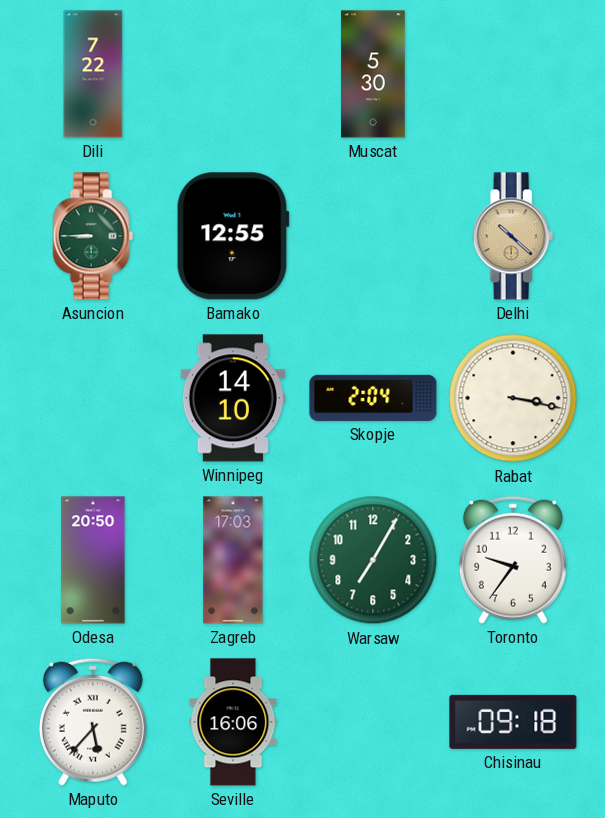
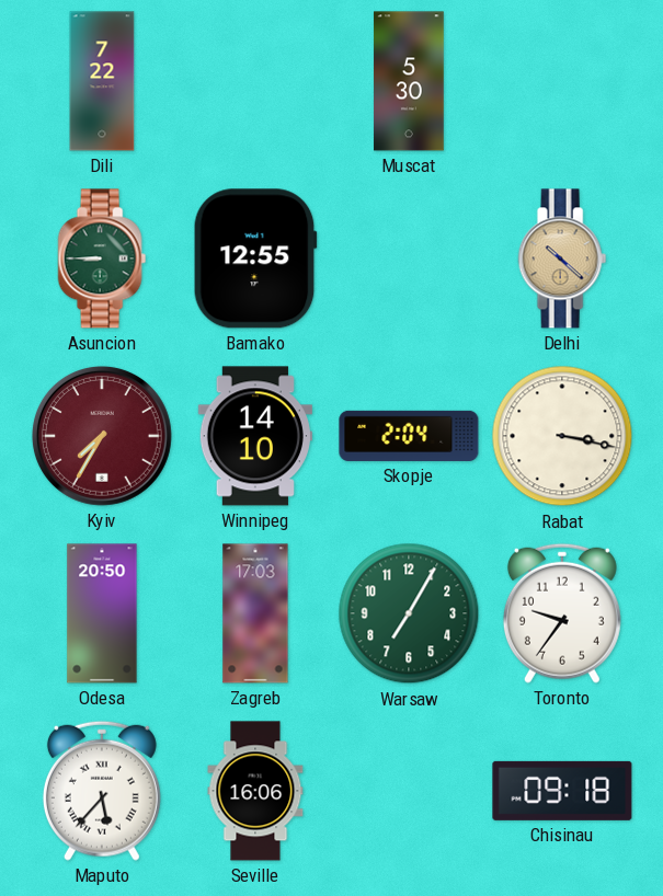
Kyiv: none -> 7:35
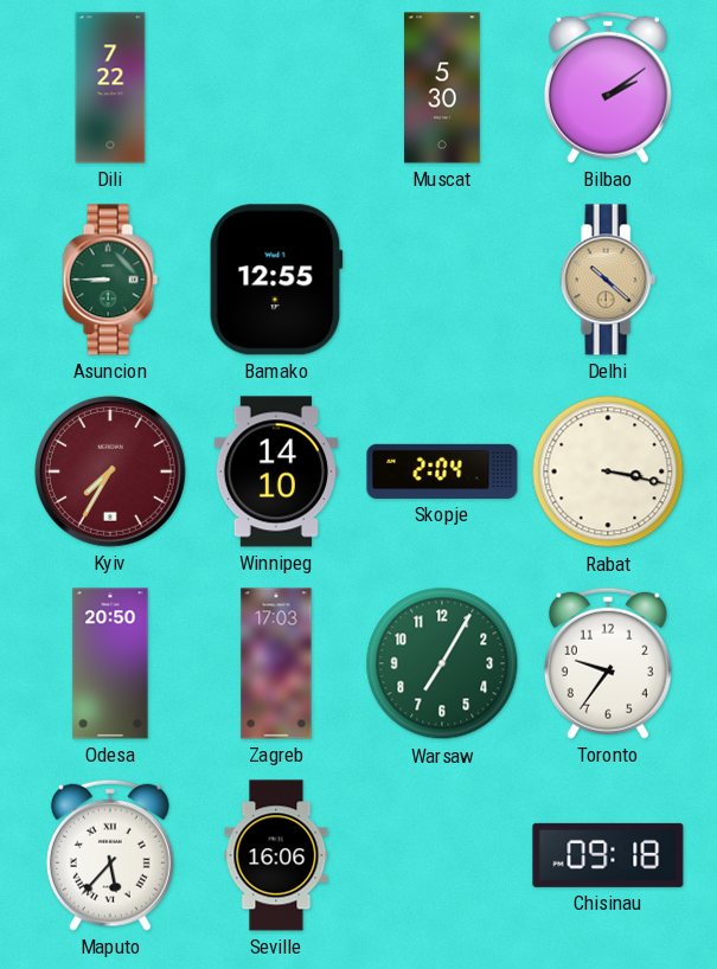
Bilbao: none -> 2:09
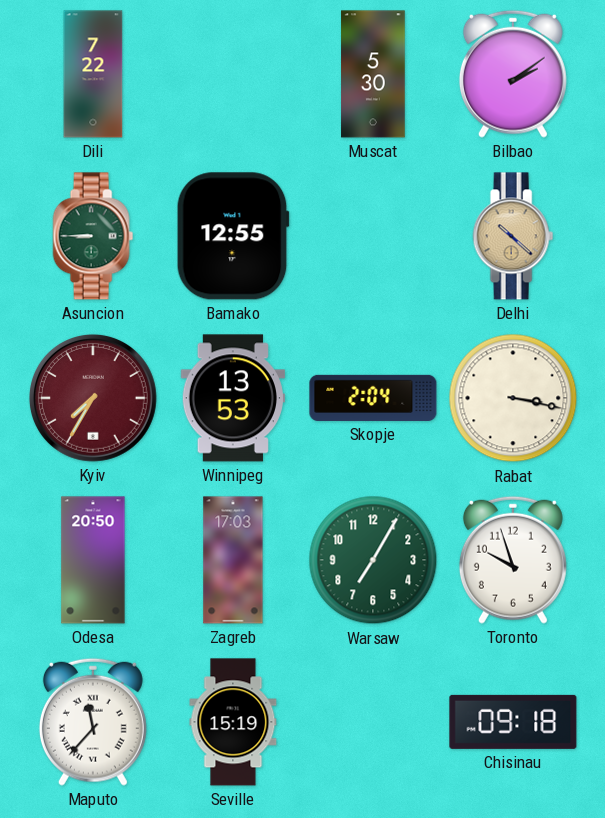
Winnipeg: 14:10 -> 13:53
Toronto: 9:36 -> 9:57
Maputo: 5:37 -> 11:37
Seville: 16:06 -> 15:19
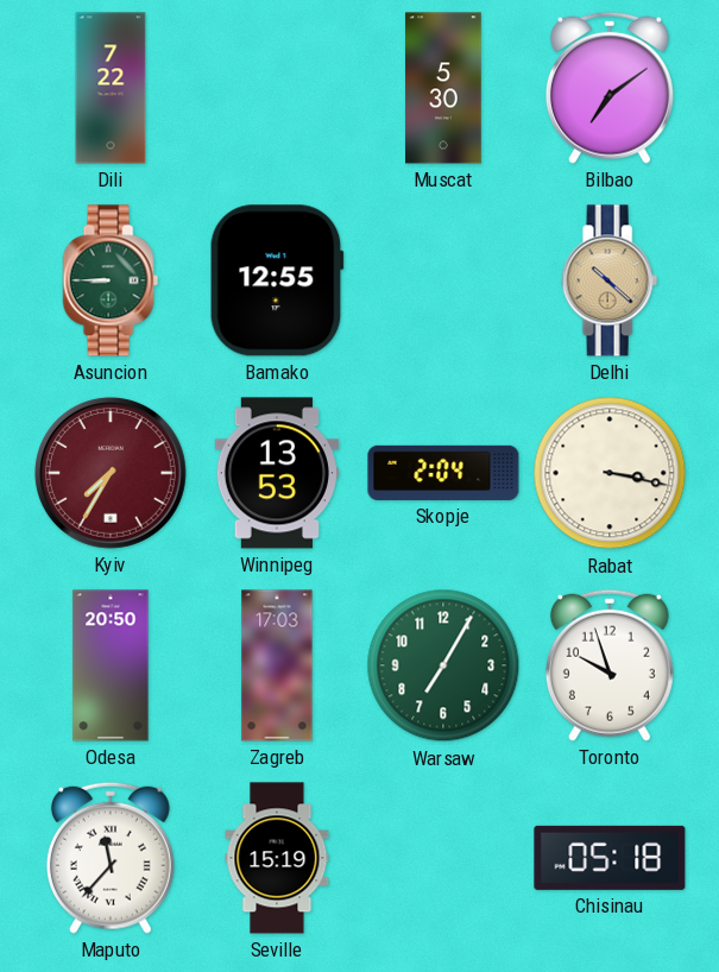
Bilbao: 2:09 -> 7:09
Chisinau: 09:18 -> 05:18
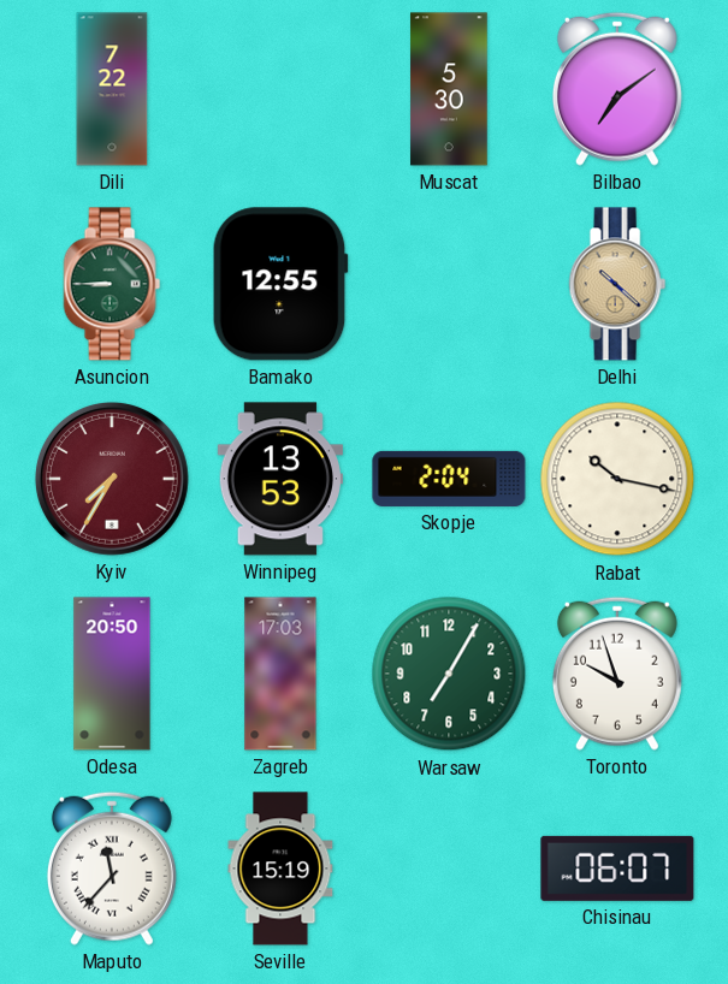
Rabat: 3:17 -> 10:17
Chisinau: 05:18 -> 06:07
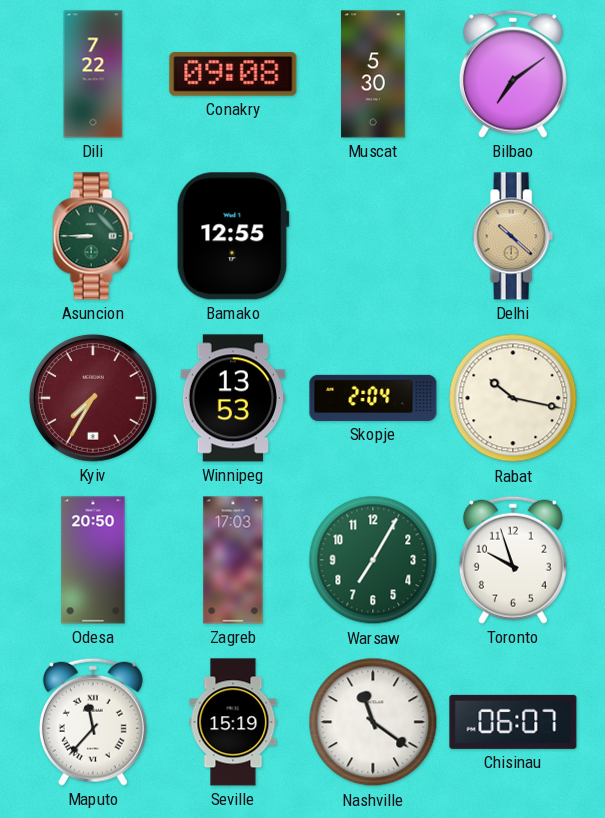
Conakry: none -> 09:08
Nashville: none -> 11:21
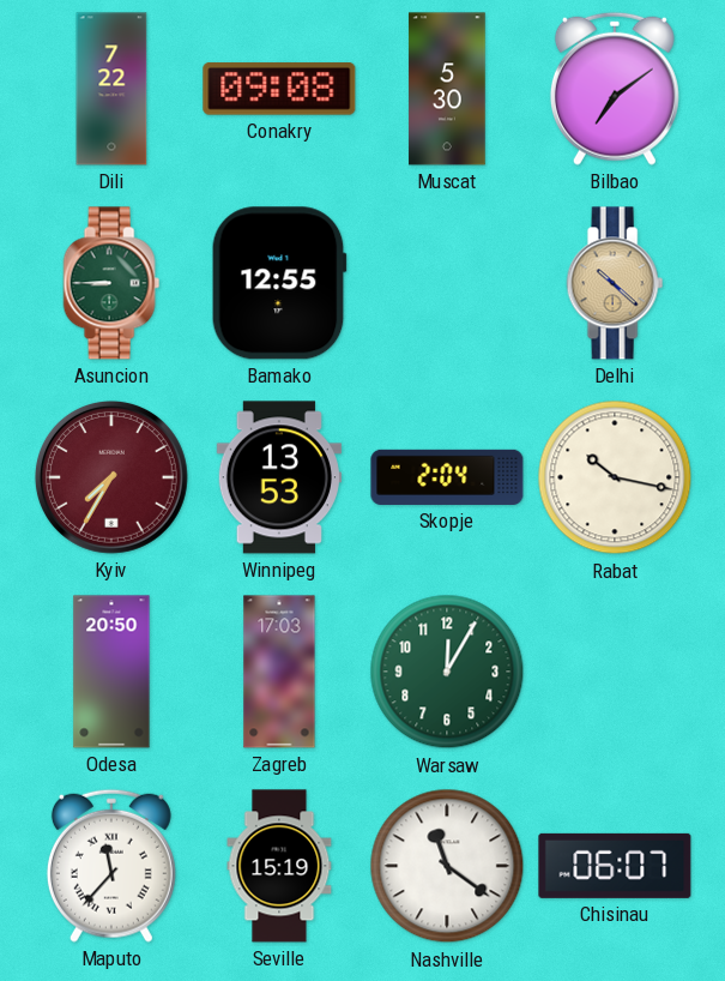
Warsaw: 7:05 -> 12:05
Toronto: 9:57 -> none
